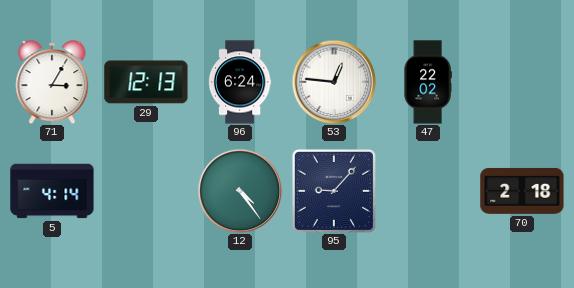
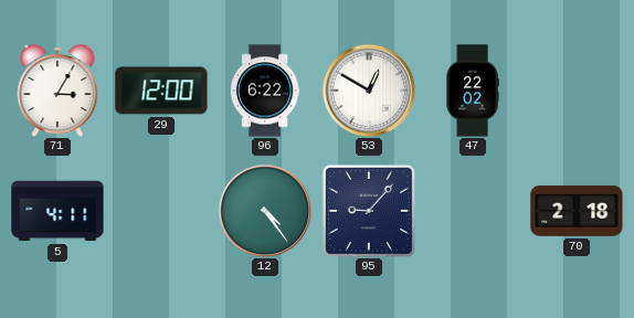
29: 12:13 -> 12:00
96: 6:24 -> 6:22
53: 12:46 -> 12:50
5: 4:14 -> 4:11
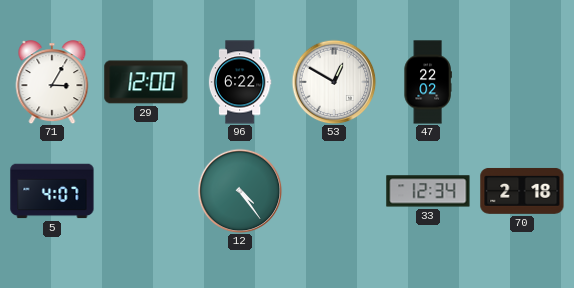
5: 4:11 -> 4:07
95: 9:07 -> none
33: none -> 12:34
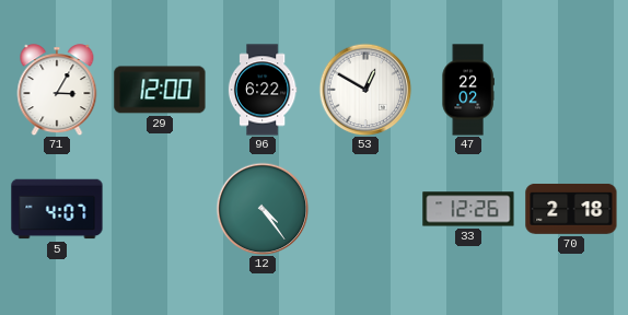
33: 12:34 -> 12:26
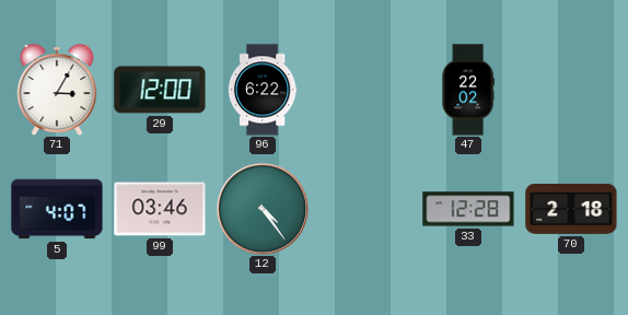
53: 12:50 -> none
99: none -> 03:46
33: 12:26 -> 12:28
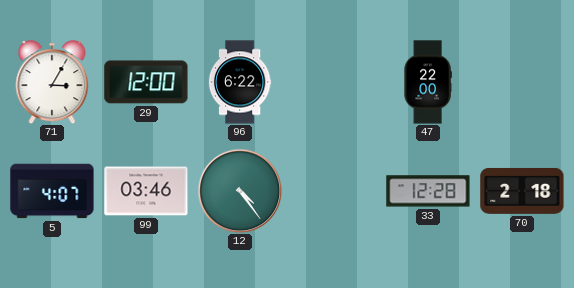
47: 22:02 -> 22:00
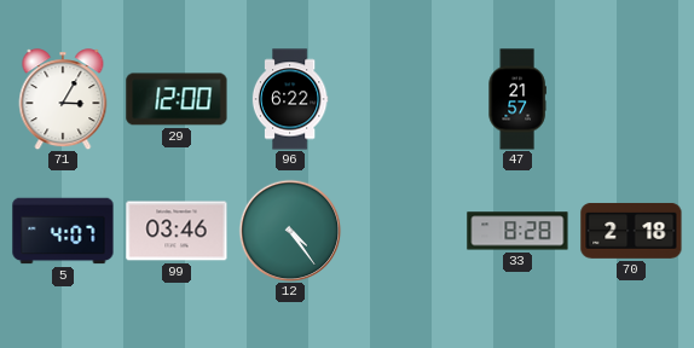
47: 22:00 -> 21:57
33: 12:28 -> 8:28
